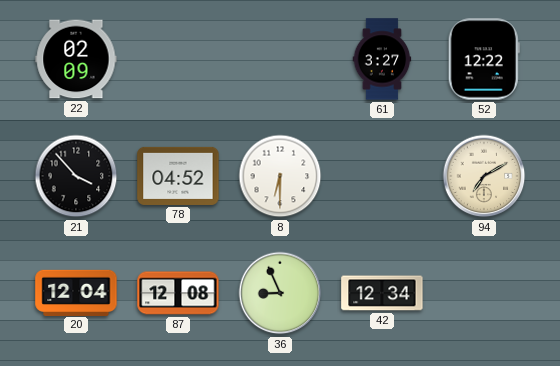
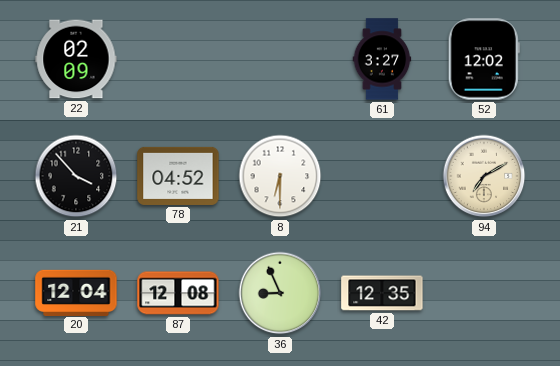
52: 12:22 -> 12:02
42: 12:34 -> 12:35
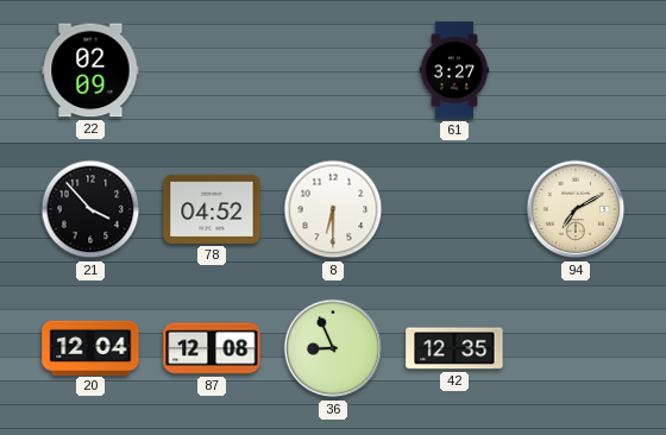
52: 12:02 -> none
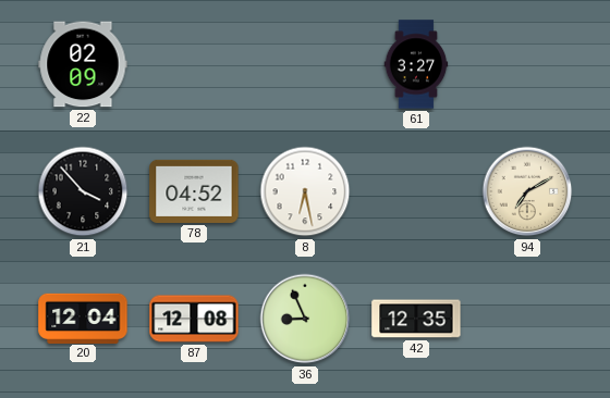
8: 6:30 -> 6:28
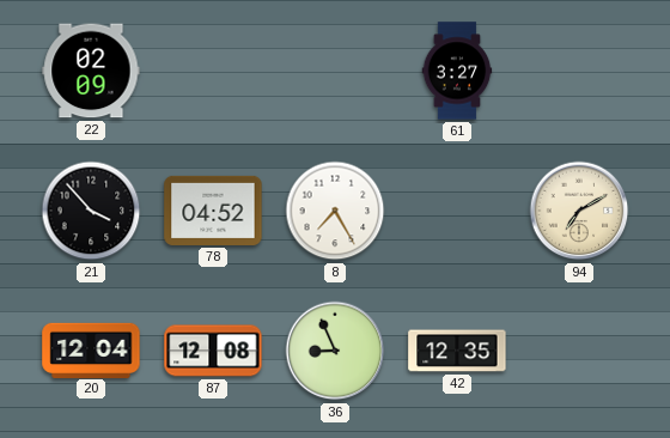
8: 6:28 -> 7:25
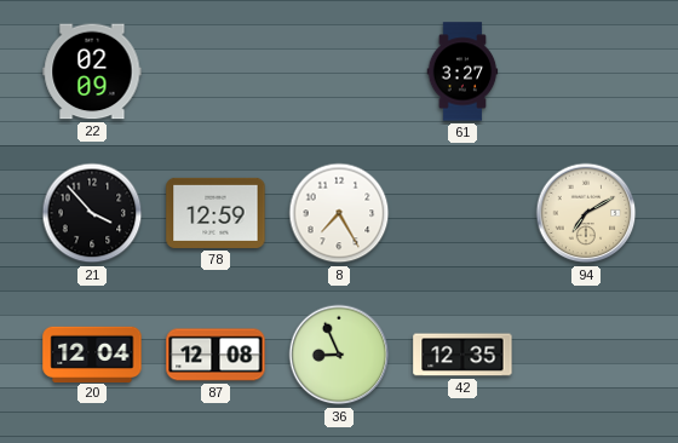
78: 04:52 -> 12:59
